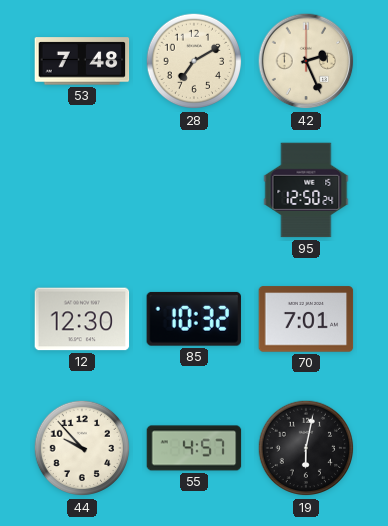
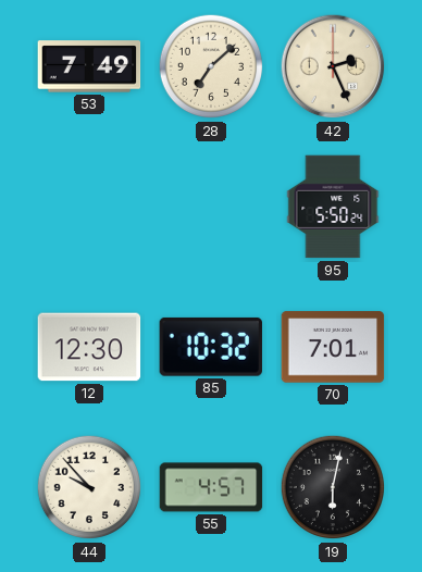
53: 7:48 -> 7:49
28: 7:10 -> 7:08
95: 12:50 -> 5:50
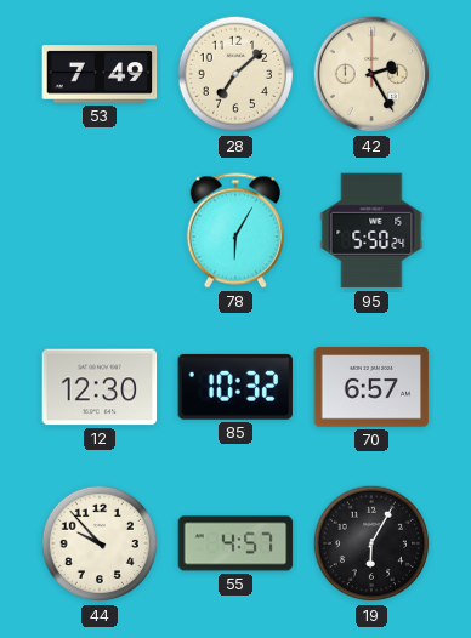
42: 2:26 -> 2:25
78: none -> 6:05
70: 7:01 -> 6:57
19: 6:02 -> 6:05
